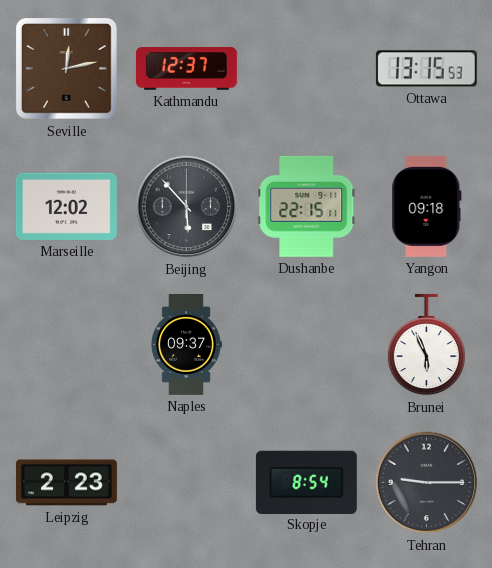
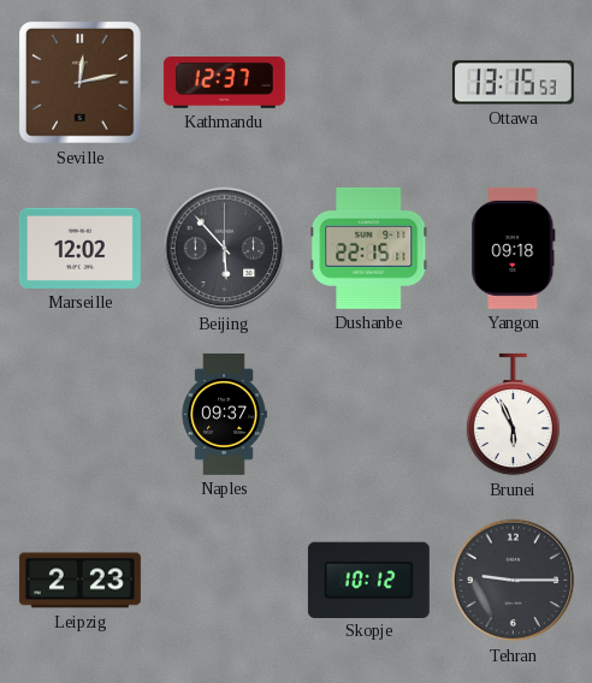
Skopje: 8:54 -> 10:12
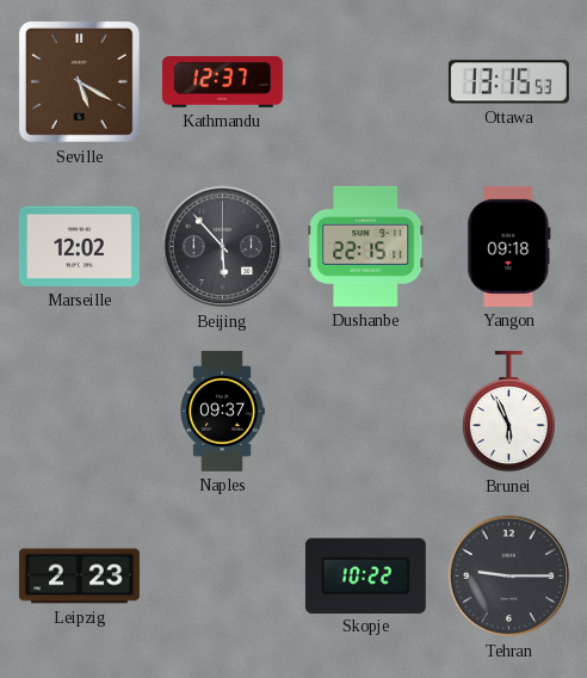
Seville: 12:13 -> 5:20
Skopje: 10:12 -> 10:22
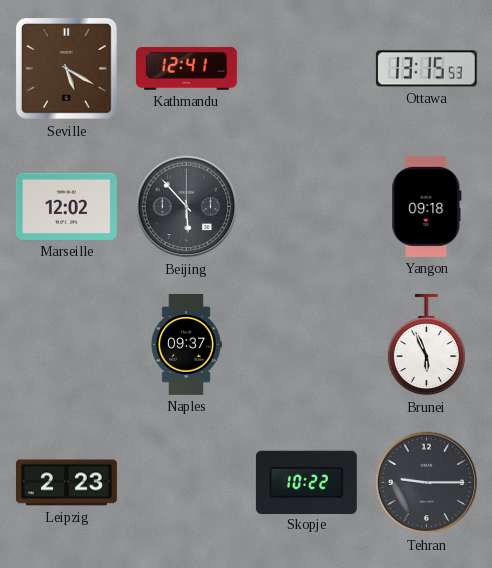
Kathmandu: 12:37 -> 12:41
Dushanbe: 22:15 -> none
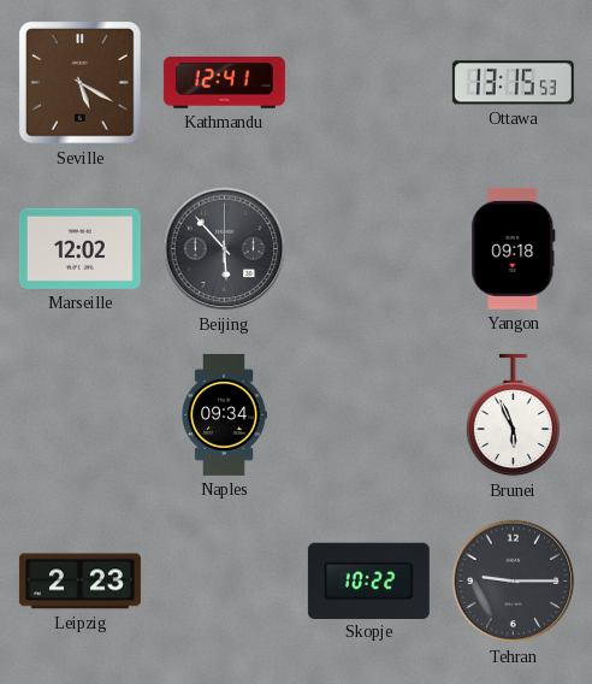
Naples: 09:37 -> 09:34
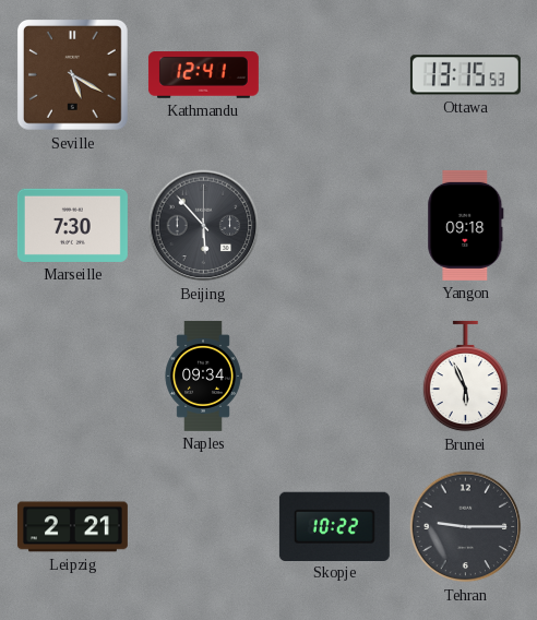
Marseille: 12:02 -> 7:30
Leipzig: 2:23 -> 2:21
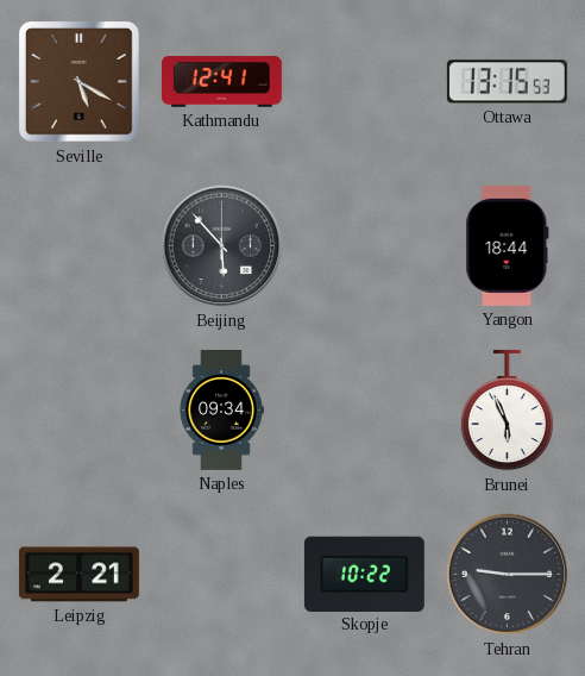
Marseille: 7:30 -> none
Yangon: 09:18 -> 18:44
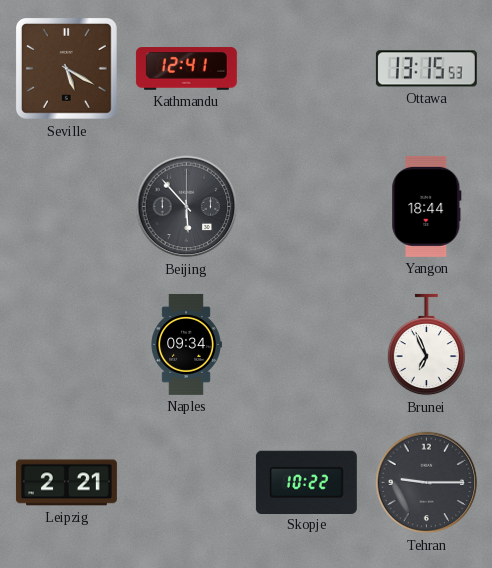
Brunei: 5:56 -> 6:56
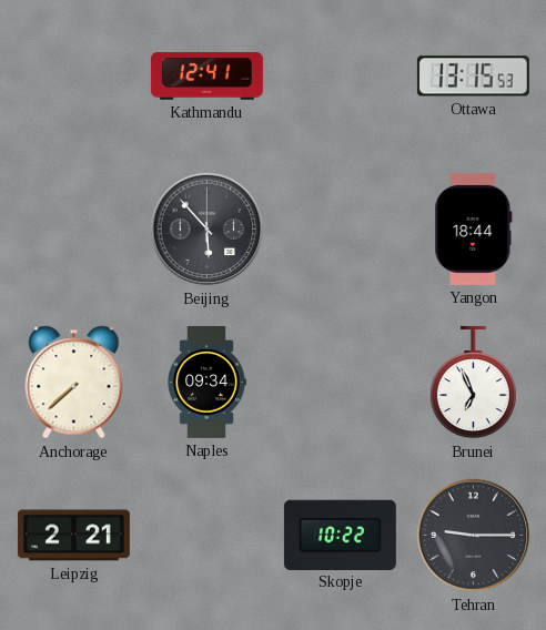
Seville: 5:20 -> none
Anchorage: none -> 7:38
